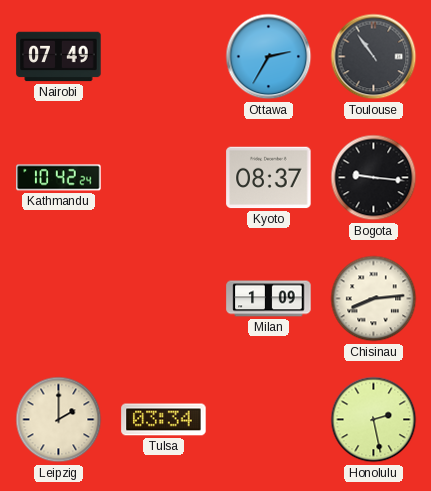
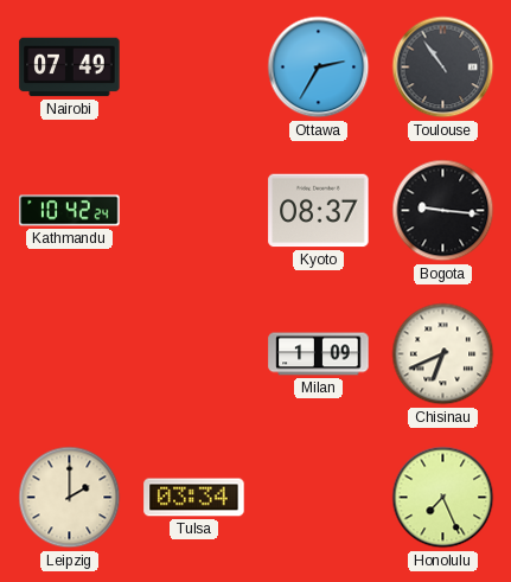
Chisinau: 8:14 -> 6:41
Honolulu: 2:28 -> 7:26
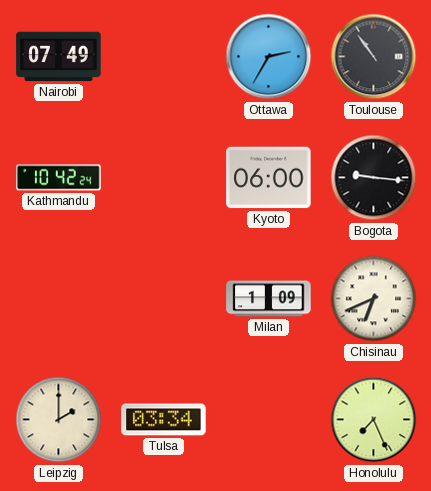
Kyoto: 08:37 -> 06:00
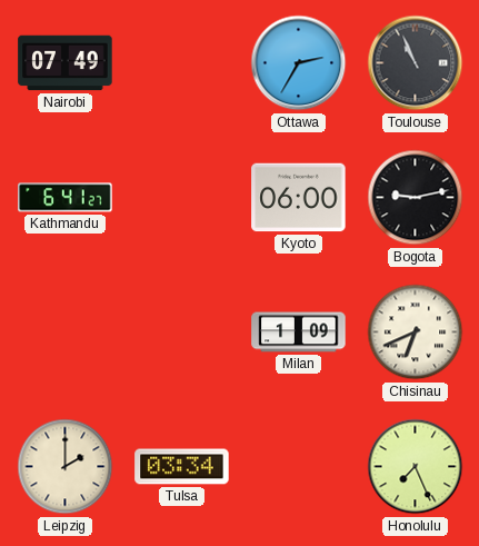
Toulouse: 10:54 -> 10:56
Kathmandu: 10:42 -> 6:41
Bogota: 9:16 -> 9:13
